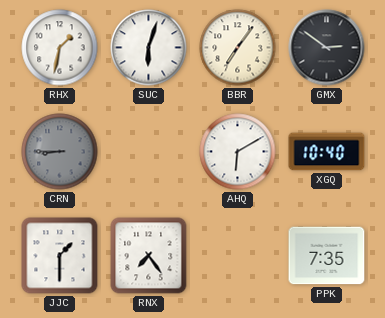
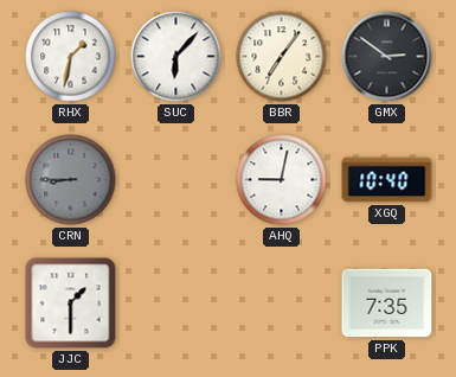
SUC: 6:03 -> 6:07
AHQ: 6:10 -> 9:02
RNX: 7:24 -> none
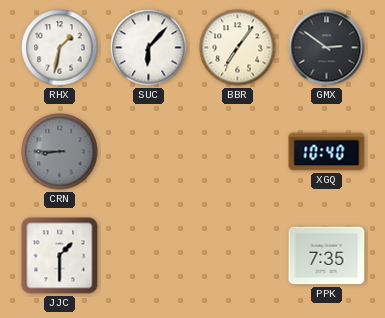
AHQ: 9:02 -> none
